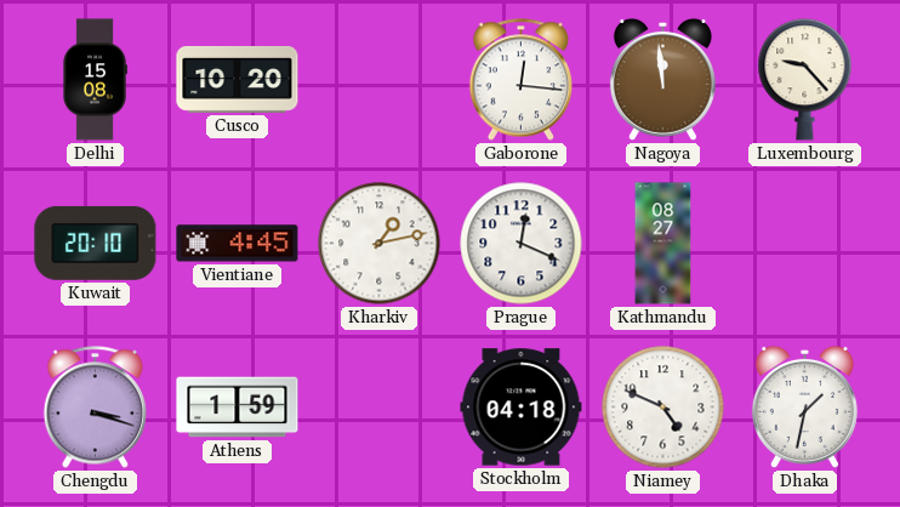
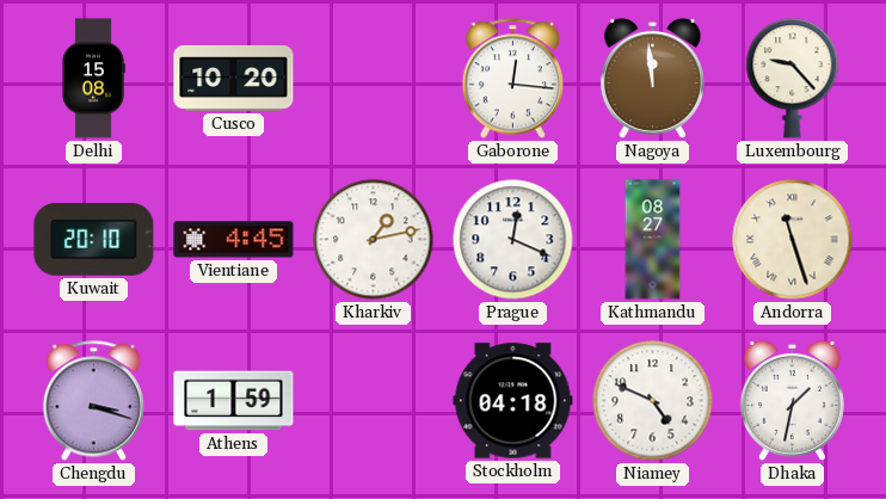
Andorra: none -> 11:27
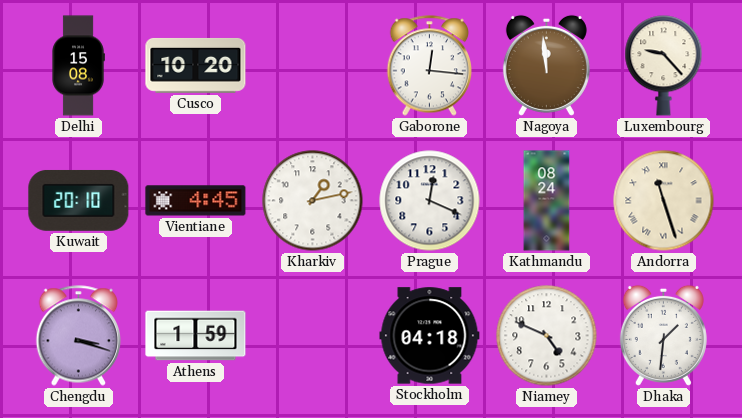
Kathmandu: 08:27 -> 08:24
Dhaka: 1:32 -> 1:31
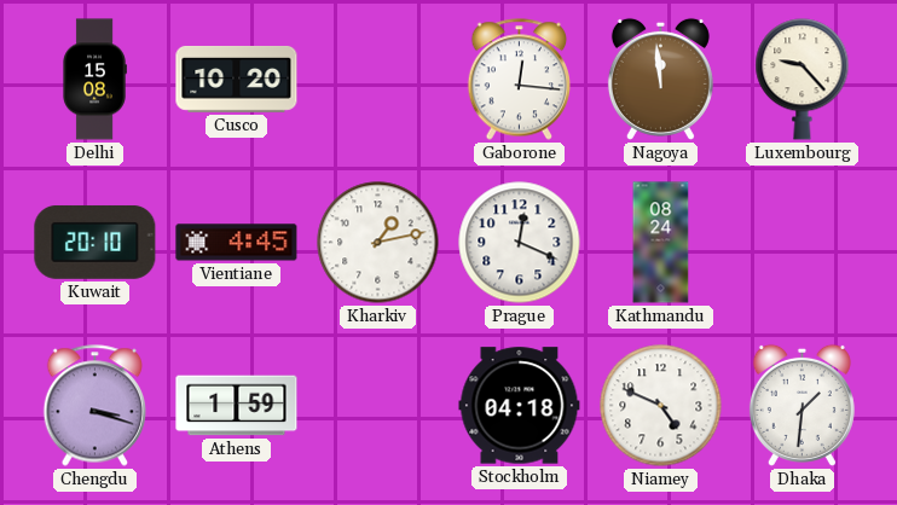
Andorra: 11:27 -> none
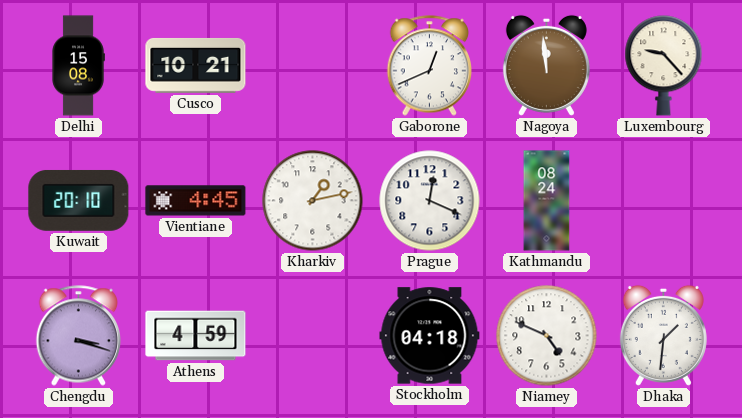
Cusco: 10:20 -> 10:21
Gaborone: 12:16 -> 12:41
Athens: 1:59 -> 4:59
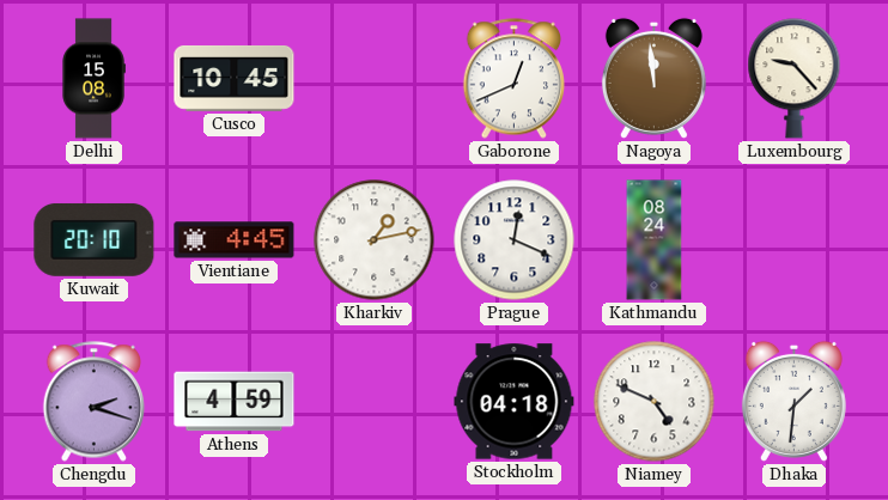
Cusco: 10:21 -> 10:45
Chengdu: 3:18 -> 2:18
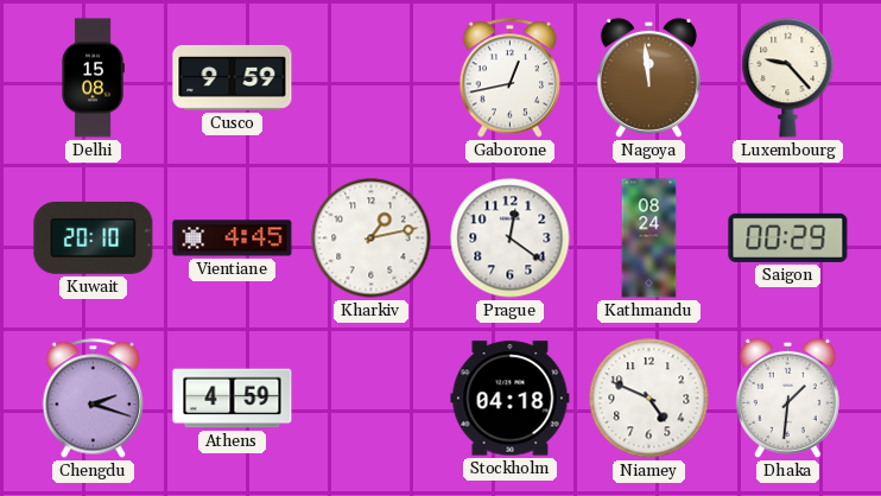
Cusco: 10:45 -> 9:59
Gaborone: 12:41 -> 12:43
Prague: 12:19 -> 12:21
Saigon: none -> 00:29
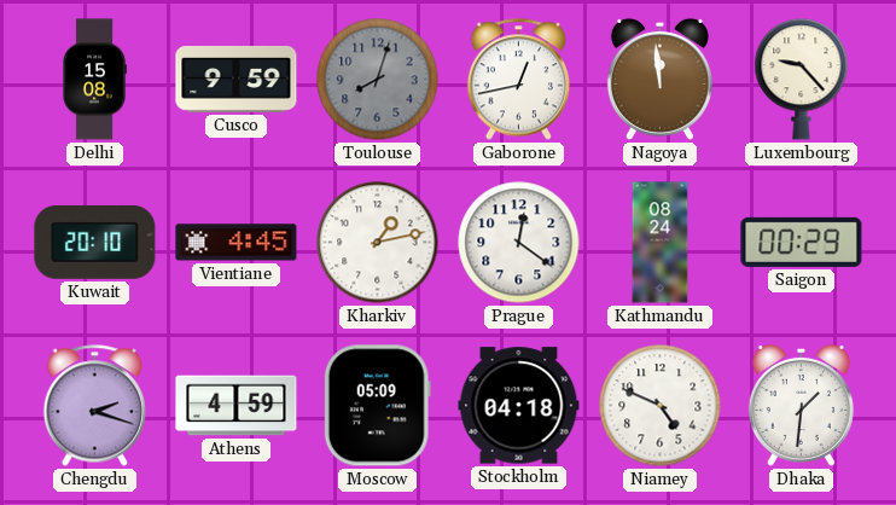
Toulouse: none -> 8:03
Moscow: none -> 05:09
